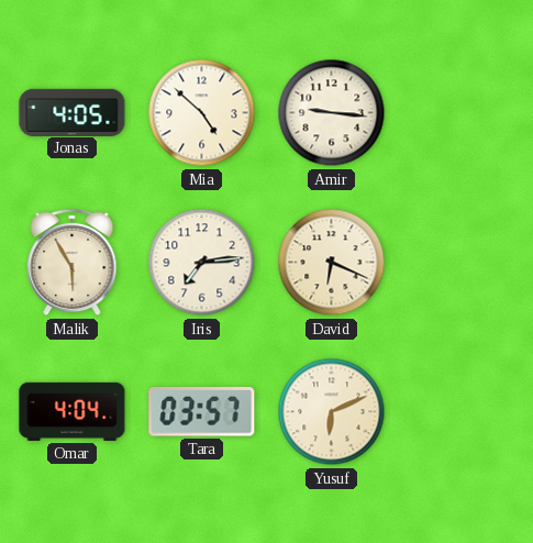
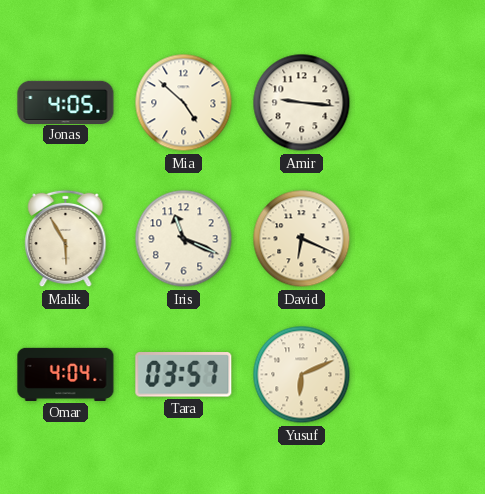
Iris: 7:14 -> 11:19
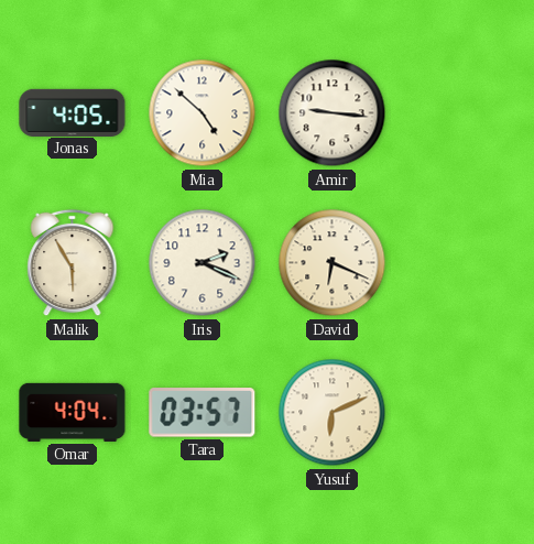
Iris: 11:19 -> 2:19
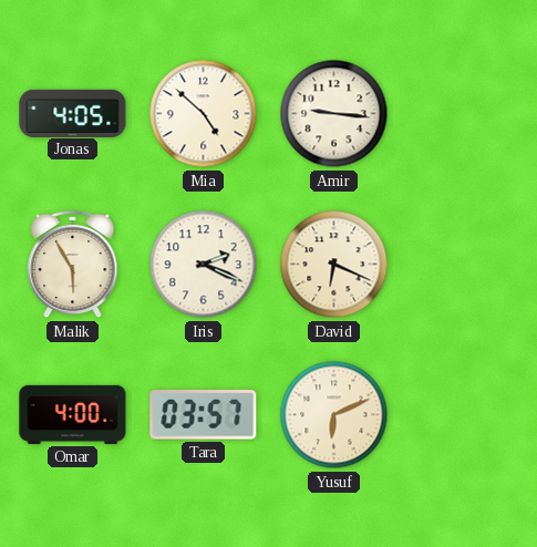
Omar: 4:04 -> 4:00
